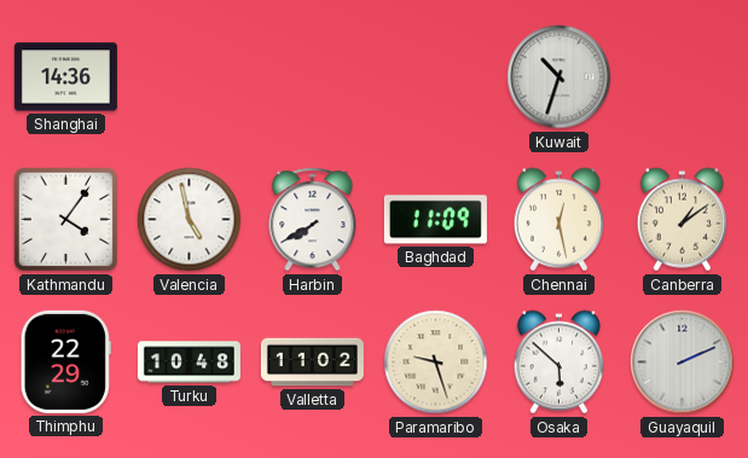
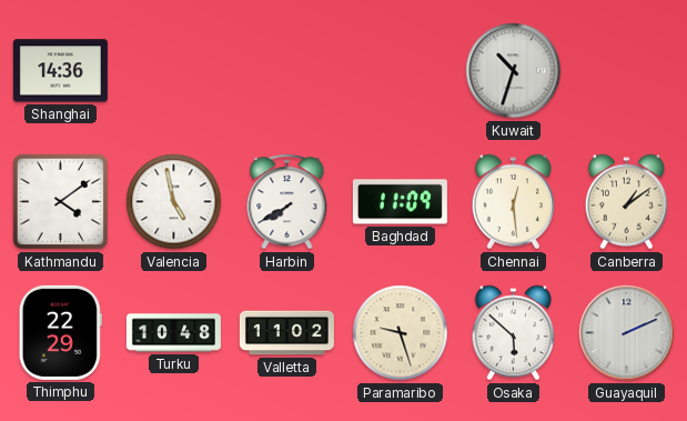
Kathmandu: 4:06 -> 4:09
Chennai: 12:28 -> 12:29
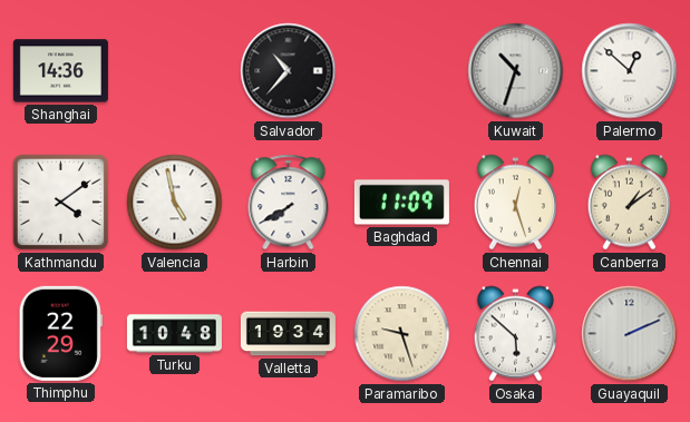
Salvador: none -> 10:37
Palermo: none -> 12:52
Chennai: 12:29 -> 12:27
Valletta: 11:02 -> 19:34
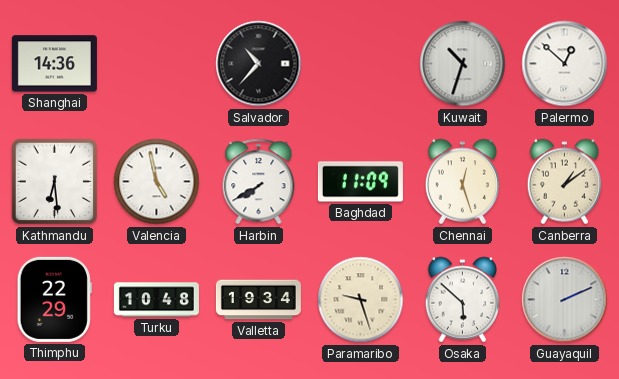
Kathmandu: 4:09 -> 6:29
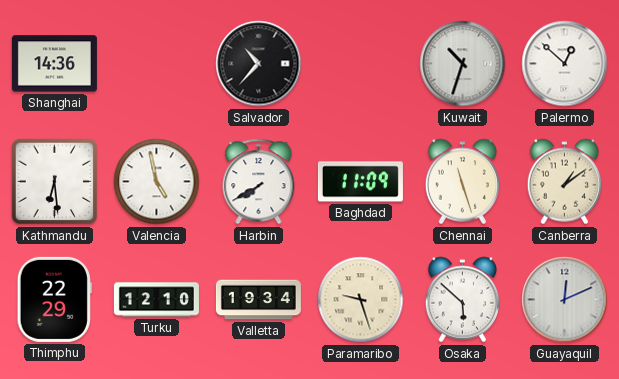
Chennai: 12:27 -> 11:27
Turku: 10:48 -> 12:10
Guayaquil: 2:11 -> 12:11
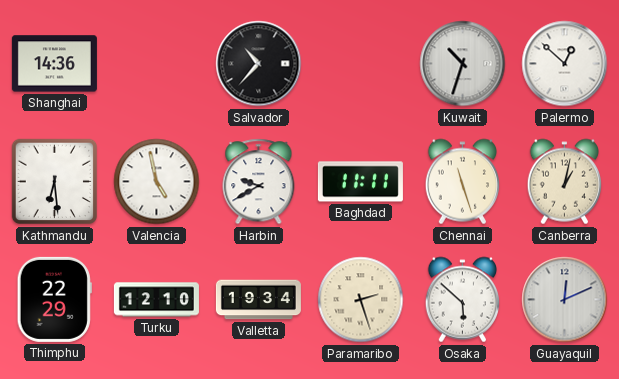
Harbin: 7:40 -> 9:40
Baghdad: 11:09 -> 11:11
Canberra: 1:09 -> 1:02
Paramaribo: 9:27 -> 2:27
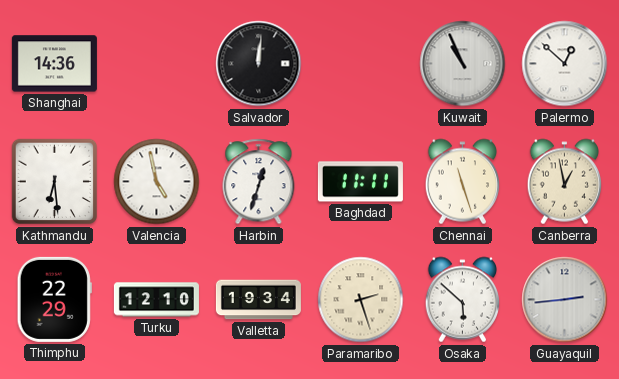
Salvador: 10:37 -> 12:01
Kuwait: 10:33 -> 10:56
Harbin: 9:40 -> 12:33
Canberra: 1:02 -> 12:58
Guayaquil: 12:11 -> 2:44
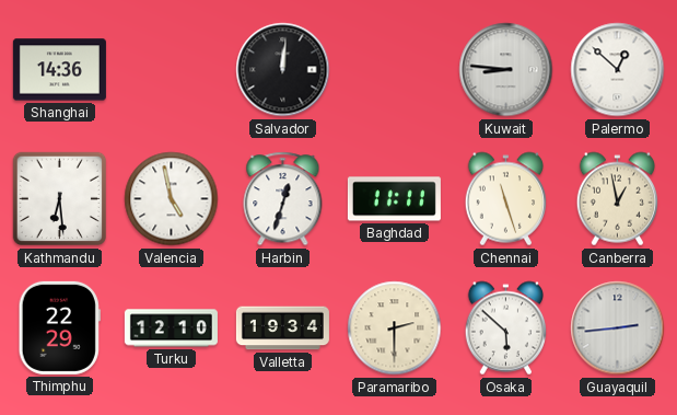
Kuwait: 10:56 -> 8:46
Paramaribo: 2:27 -> 2:30
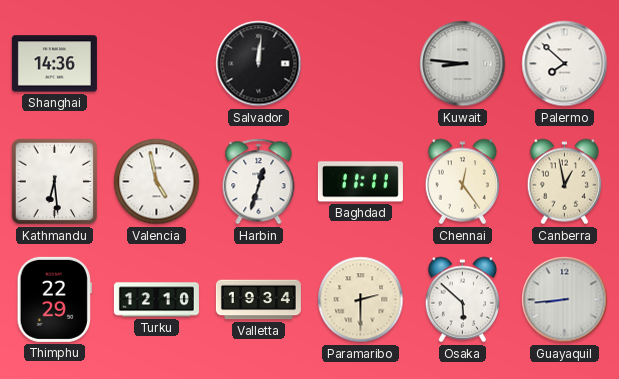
Palermo: 12:52 -> 7:52
Chennai: 11:27 -> 12:24
Guayaquil: 2:44 -> 8:44
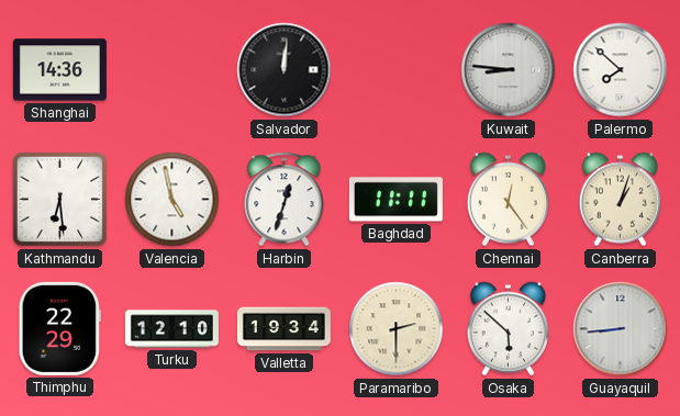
Canberra: 12:58 -> 1:03
